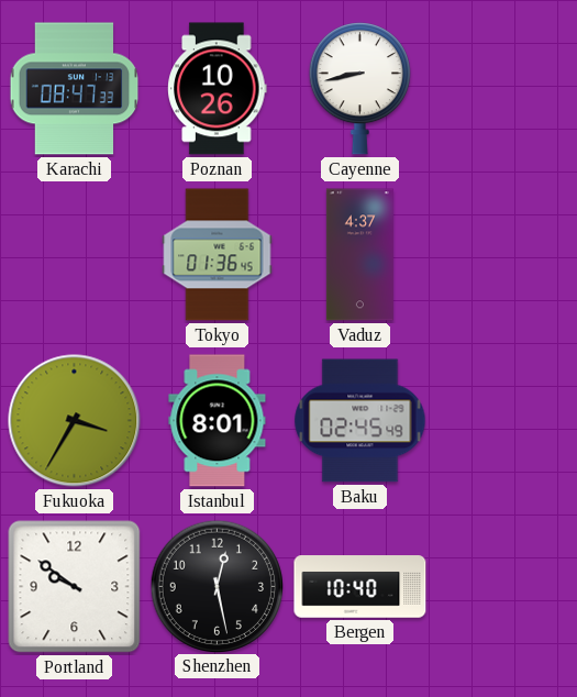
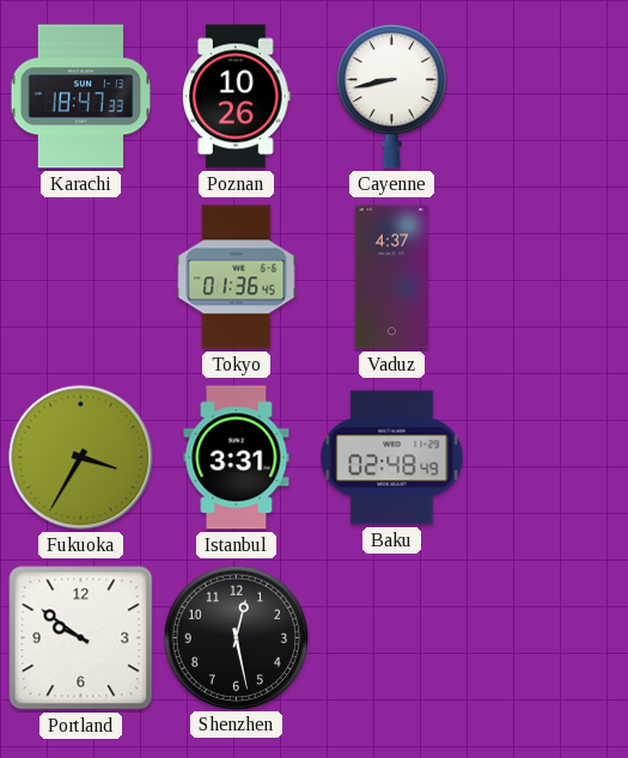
Karachi: 08:47 -> 18:47
Istanbul: 8:01 -> 3:31
Baku: 02:45 -> 02:48
Bergen: 10:40 -> none
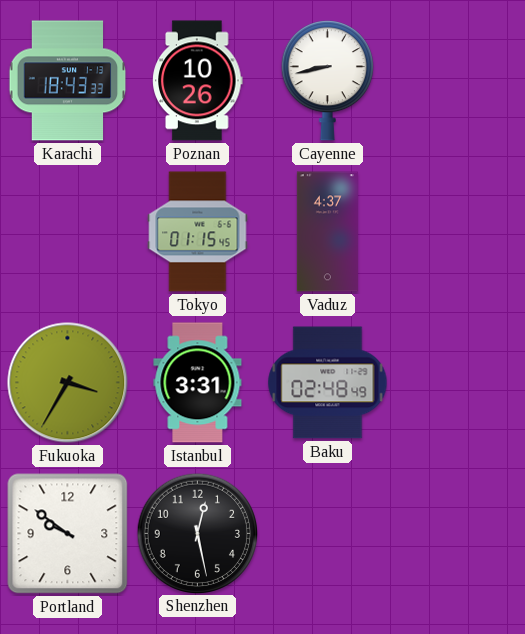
Karachi: 18:47 -> 18:43
Tokyo: 01:36 -> 01:15
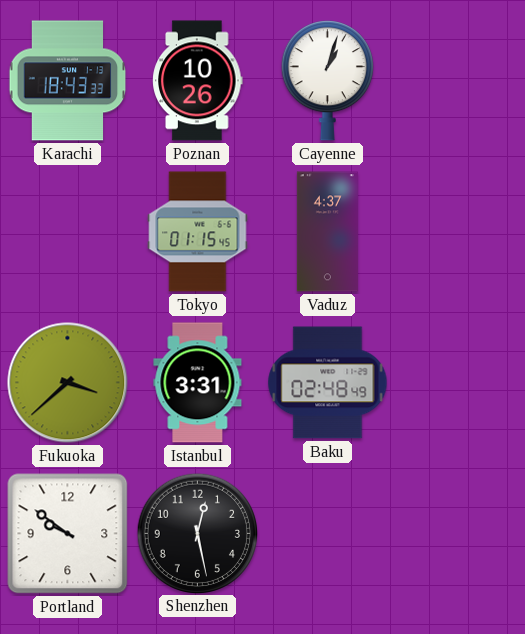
Cayenne: 8:43 -> 1:03
Fukuoka: 3:35 -> 3:38
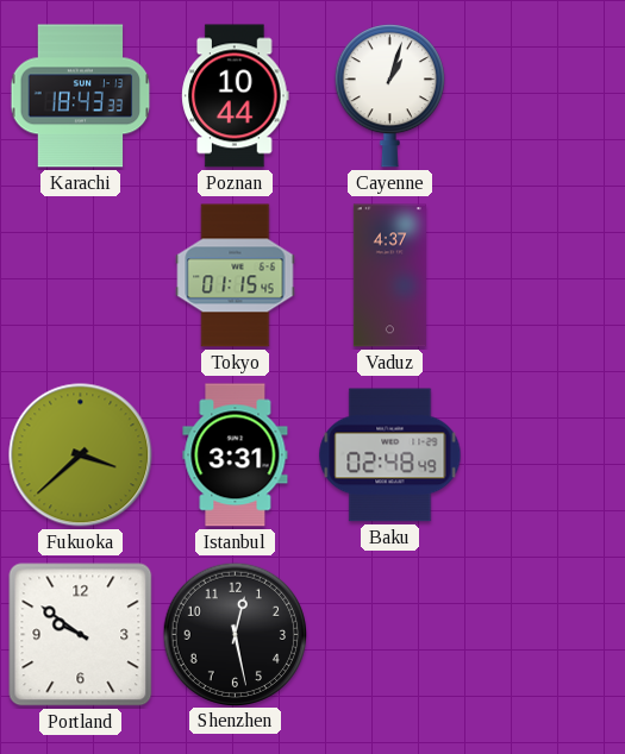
Poznan: 10:26 -> 10:44
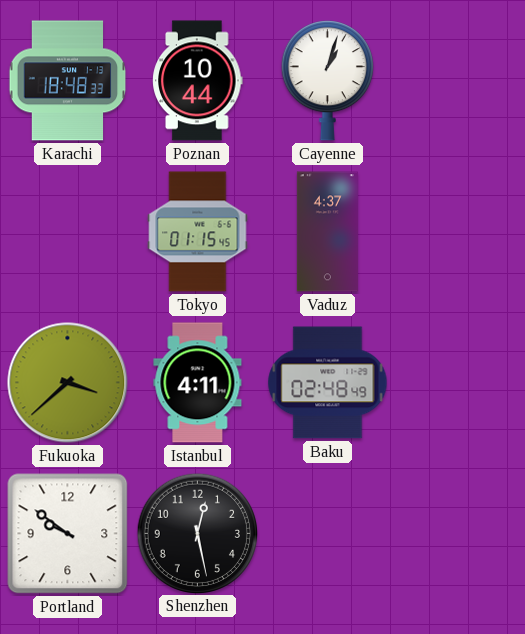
Karachi: 18:43 -> 18:48
Istanbul: 3:31 -> 4:11
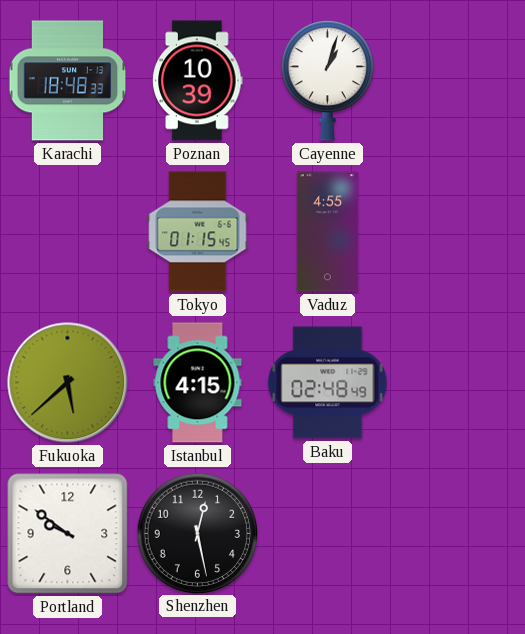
Poznan: 10:44 -> 10:39
Vaduz: 4:37 -> 4:55
Fukuoka: 3:38 -> 5:38
Istanbul: 4:11 -> 4:15
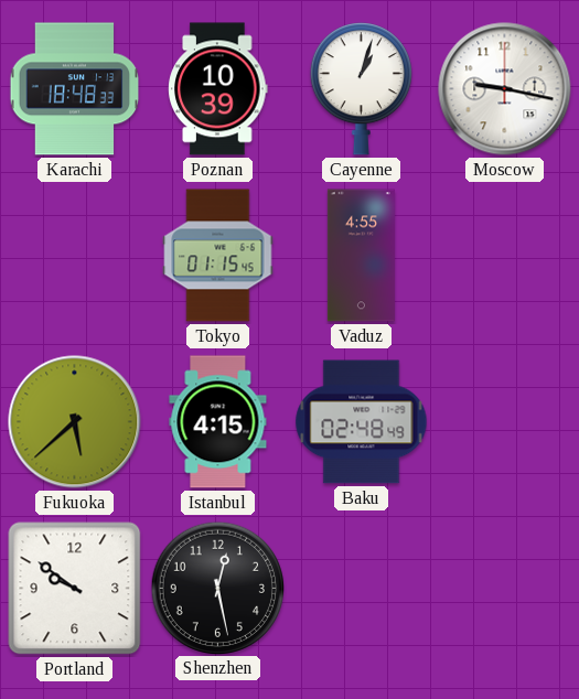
Moscow: none -> 9:17
